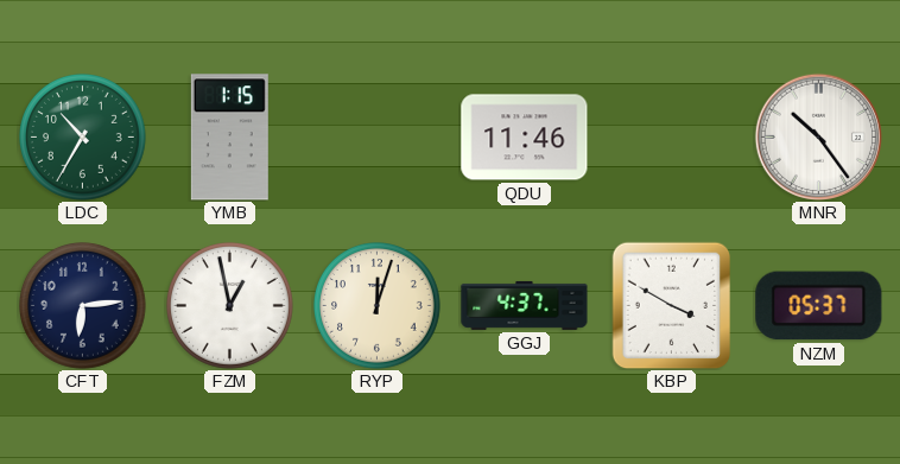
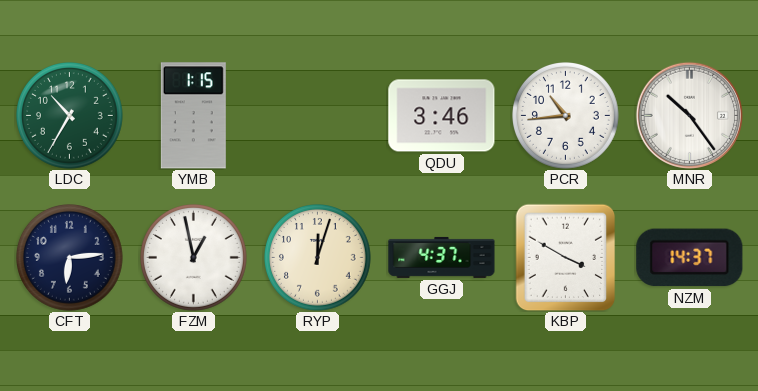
QDU: 11:46 -> 3:46
PCR: none -> 10:44
NZM: 05:37 -> 14:37
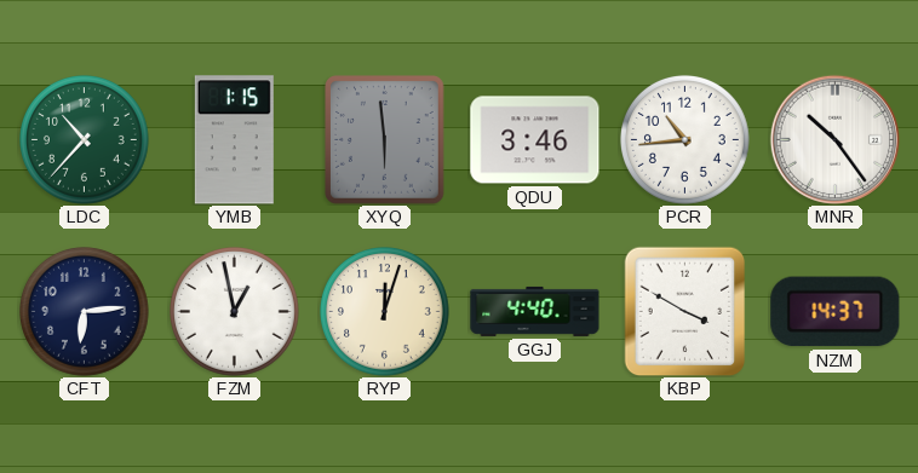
LDC: 10:35 -> 10:37
XYQ: none -> 5:59
GGJ: 4:37 -> 4:40
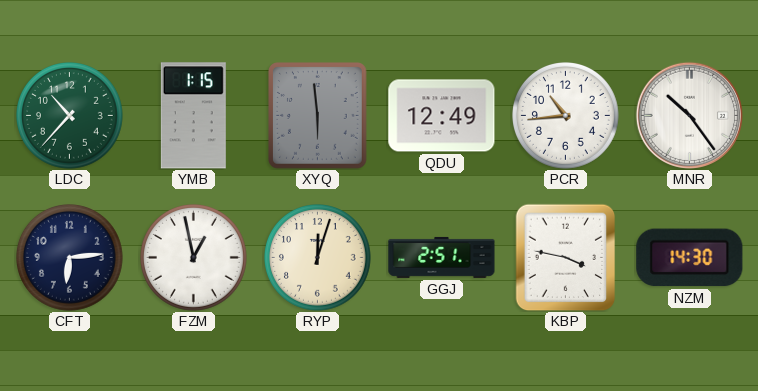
QDU: 3:46 -> 12:49
GGJ: 4:40 -> 2:51
KBP: 3:50 -> 3:47
NZM: 14:37 -> 14:30
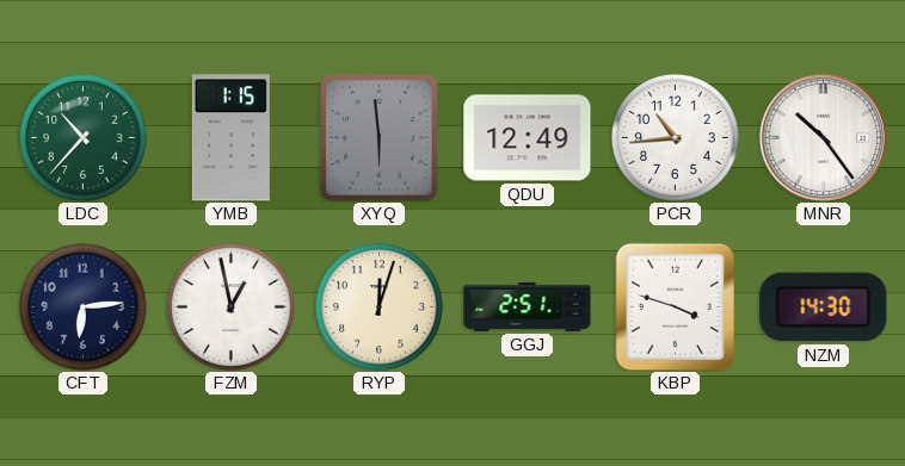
KBP: 3:47 -> 3:48
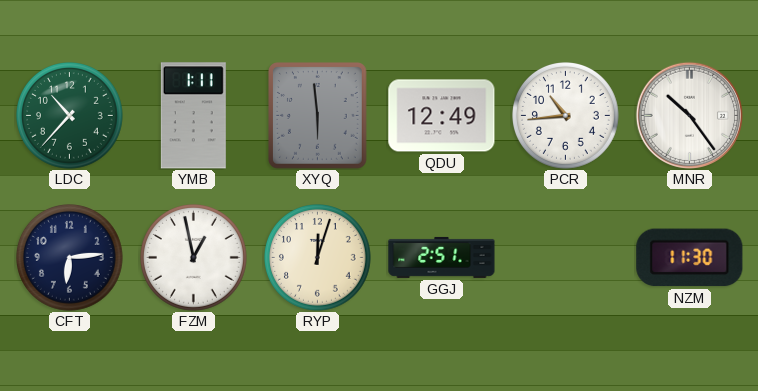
YMB: 1:15 -> 1:11
KBP: 3:48 -> none
NZM: 14:30 -> 11:30
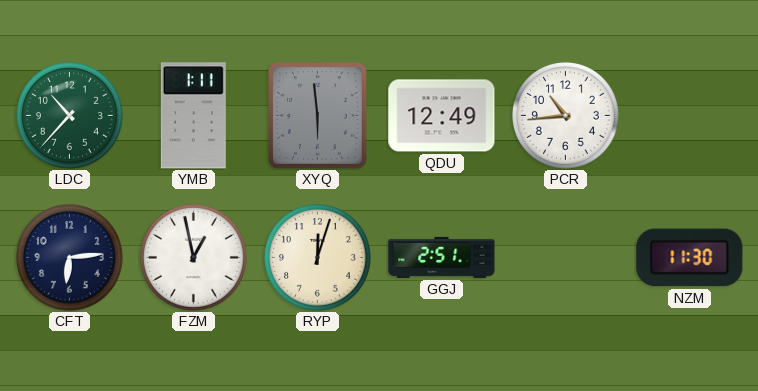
MNR: 10:24 -> none
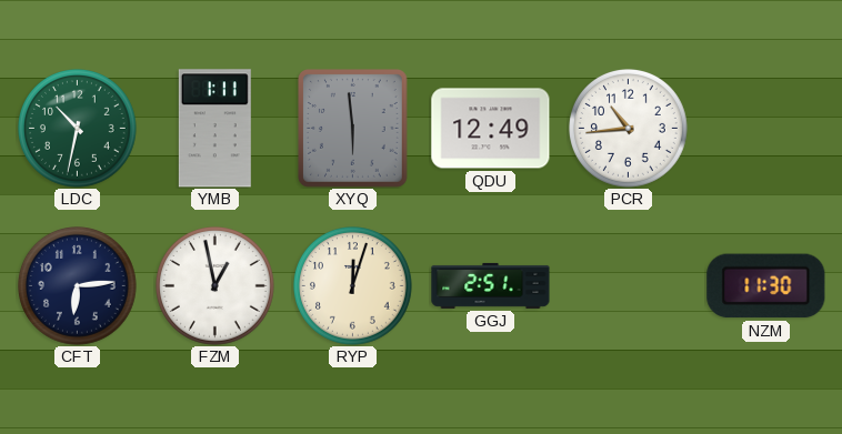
LDC: 10:37 -> 10:32
